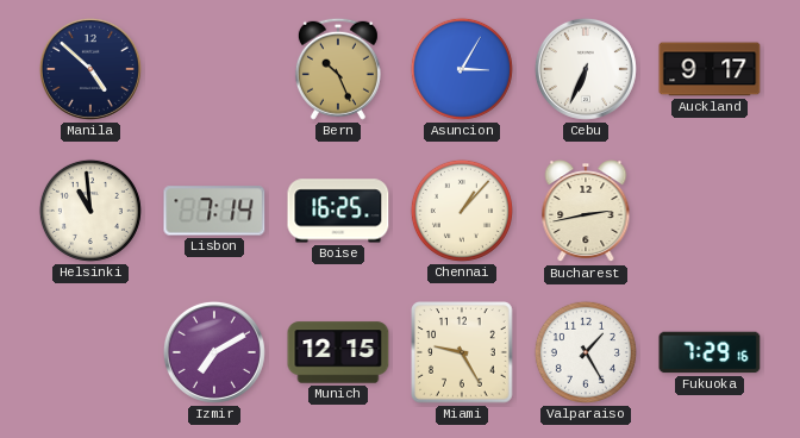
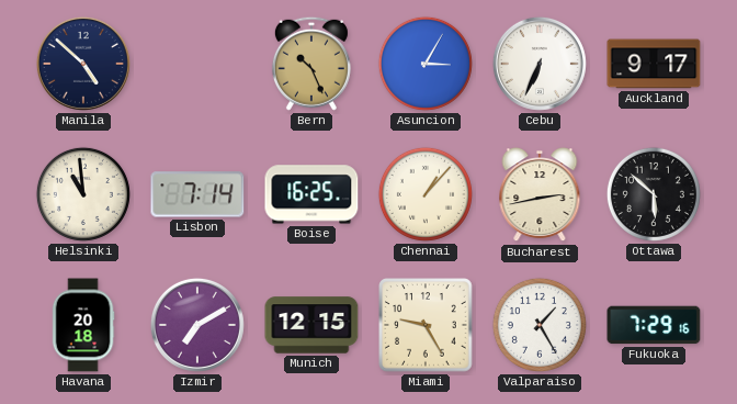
Ottawa: none -> 5:52
Havana: none -> 20:18
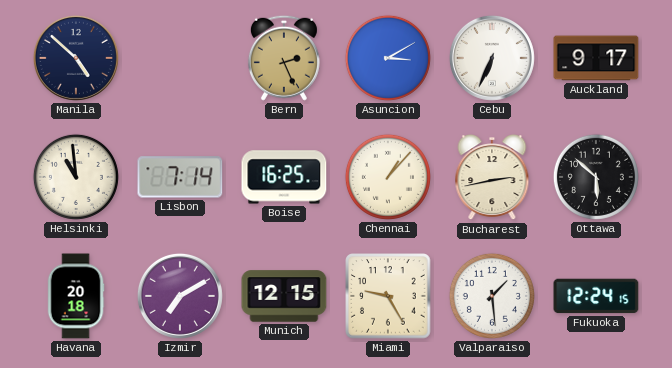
Bern: 10:26 -> 2:26
Asuncion: 3:05 -> 3:10
Valparaiso: 1:25 -> 1:29
Fukuoka: 7:29 -> 12:24
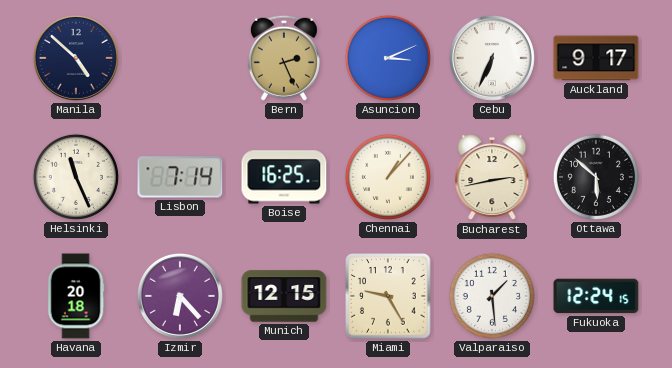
Asuncion: 3:10 -> 3:11
Helsinki: 10:59 -> 11:26
Izmir: 7:10 -> 6:23
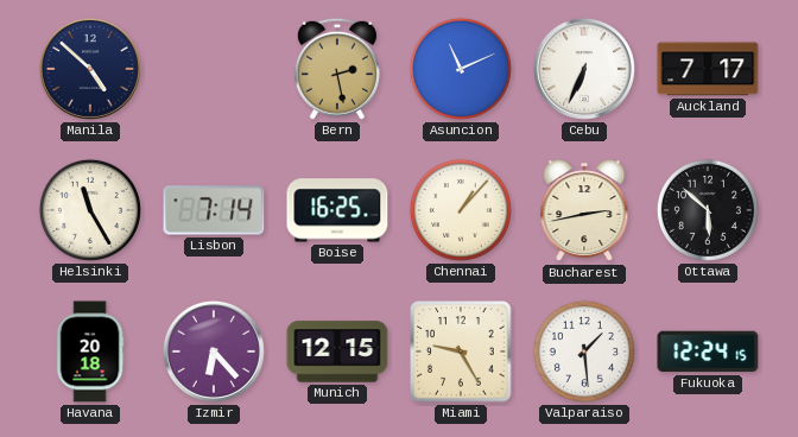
Bern: 2:26 -> 2:28
Asuncion: 3:11 -> 11:11
Auckland: 9:17 -> 7:17
Helsinki: 11:26 -> 11:25
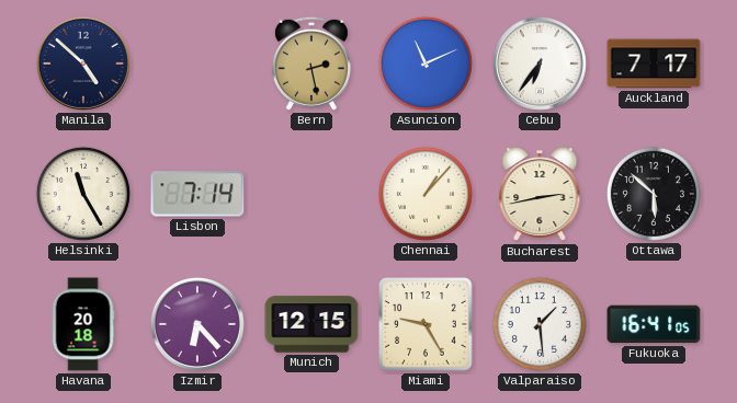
Cebu: 6:34 -> 6:36
Boise: 16:25 -> none
Fukuoka: 12:24 -> 16:41
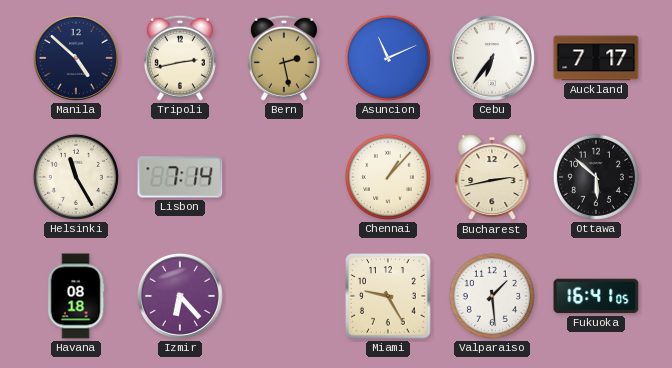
Tripoli: none -> 2:43
Havana: 20:18 -> 08:18
Munich: 12:15 -> none
